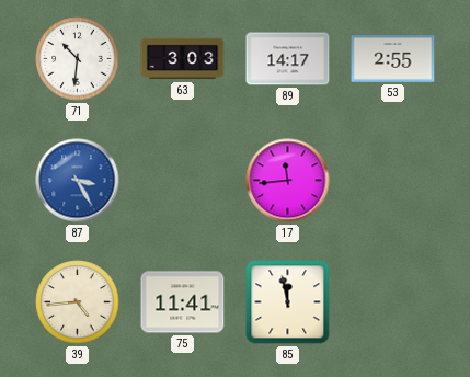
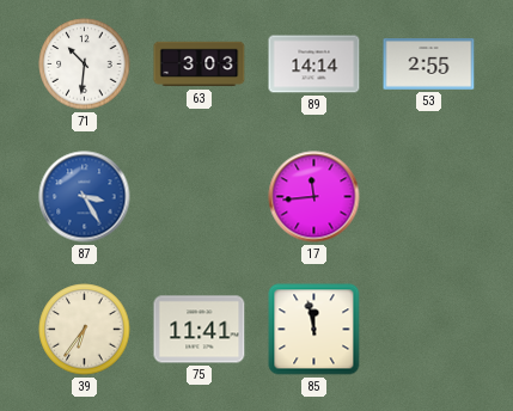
89: 14:17 -> 14:14
39: 4:44 -> 6:36
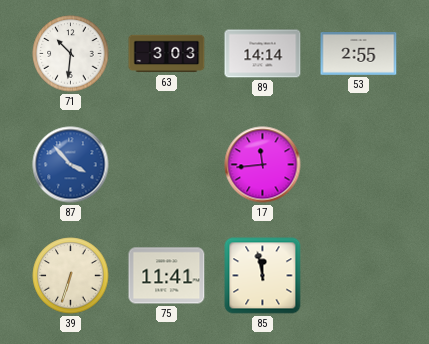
87: 3:25 -> 3:53
39: 6:36 -> 6:33
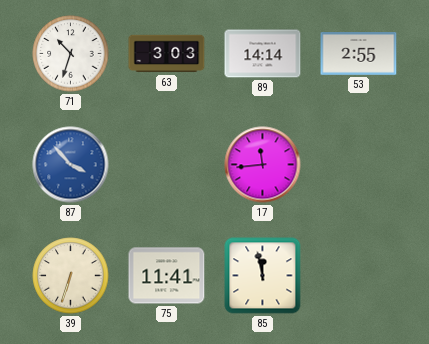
71: 10:31 -> 10:33
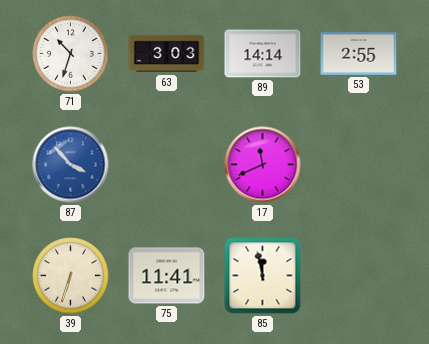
17: 11:44 -> 11:41
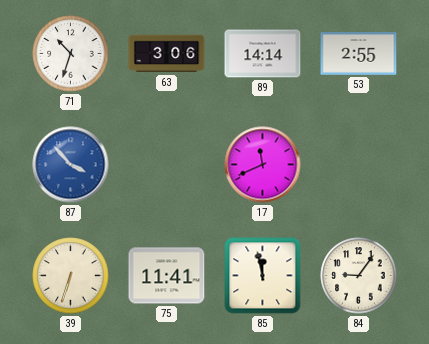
63: 3:03 -> 3:06
84: none -> 9:06
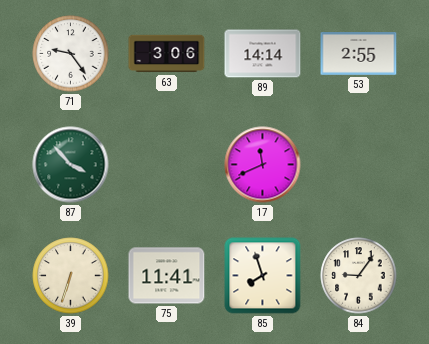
71: 10:33 -> 9:24
87 dial: blue -> green
85: 11:58 -> 7:57
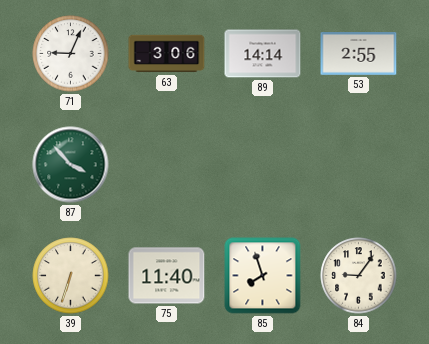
71: 9:24 -> 9:04
17: 11:41 -> none
75: 11:41 -> 11:40
